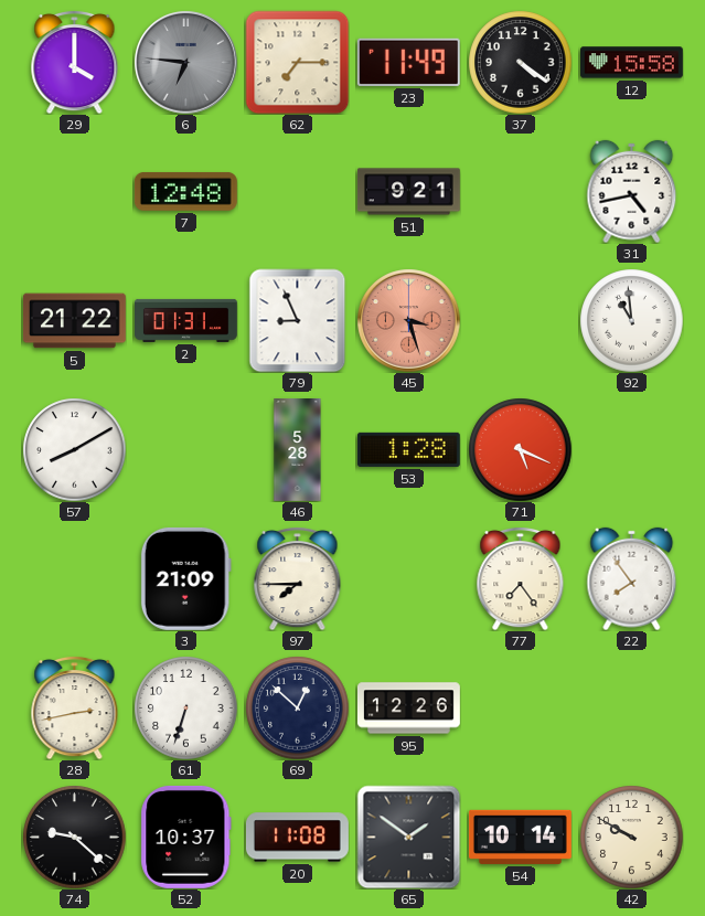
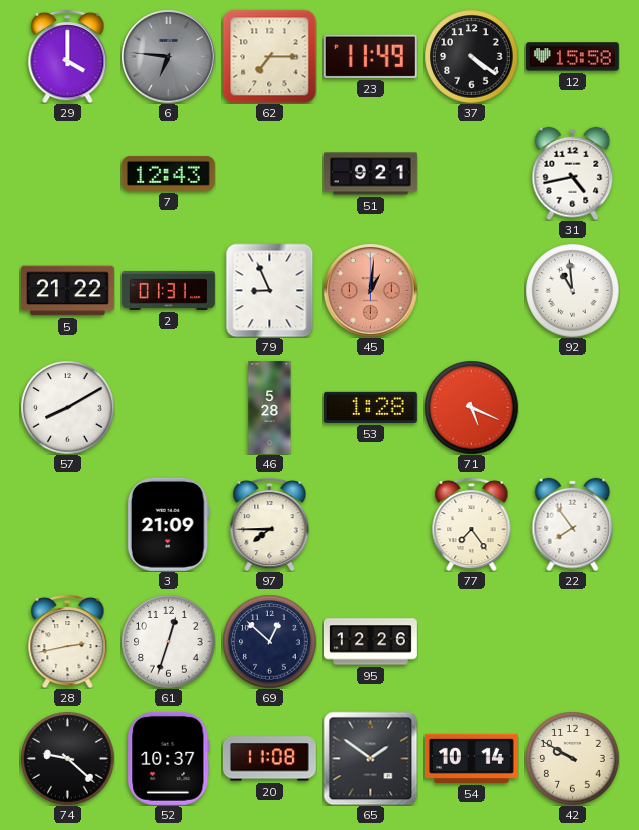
7: 12:48 -> 12:43
45: 3:27 -> 1:01
61: 6:33 -> 12:33
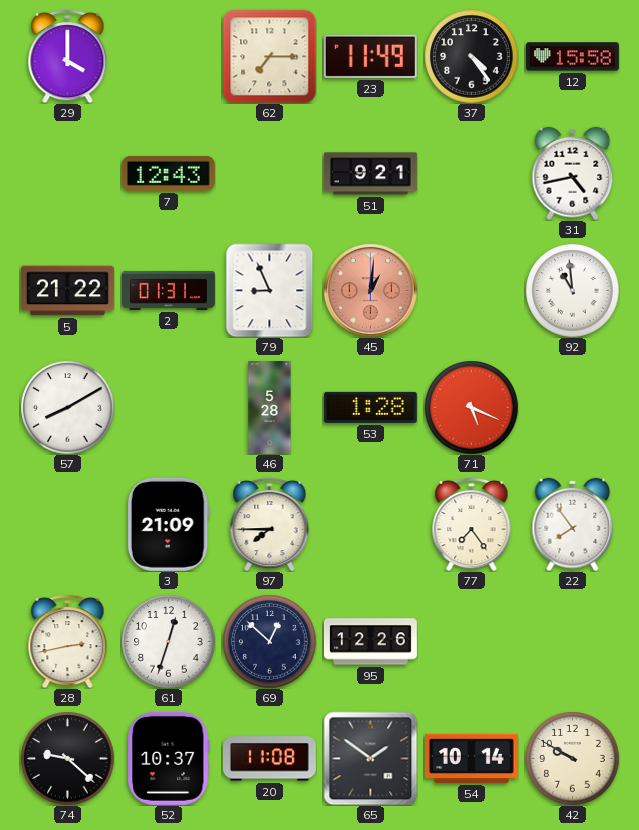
6: 6:46 -> none
37: 4:21 -> 4:24
